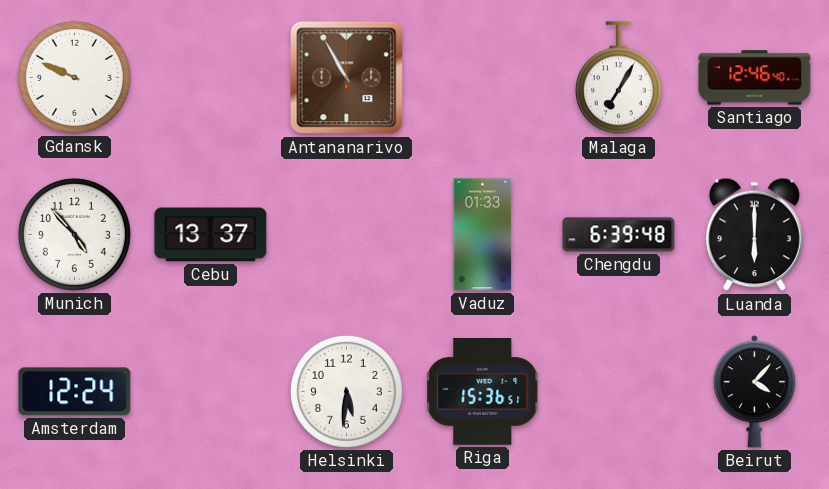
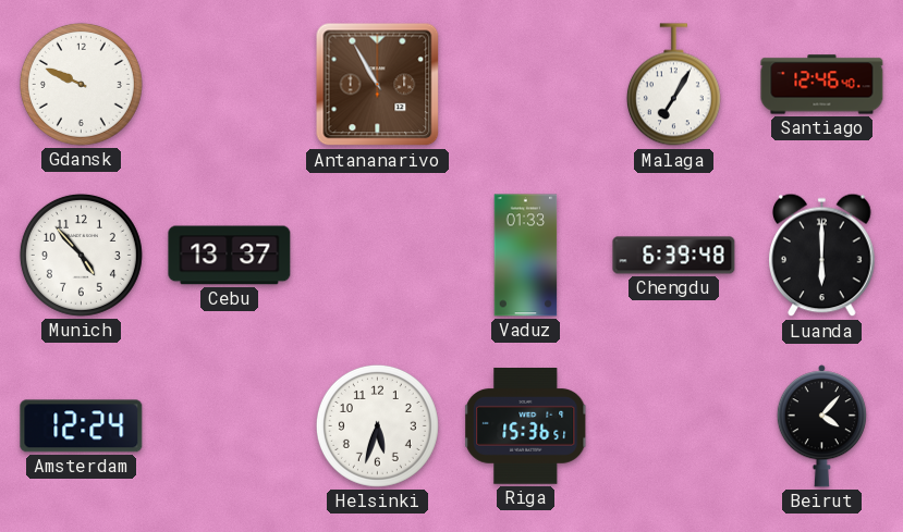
Helsinki: 5:31 -> 5:33
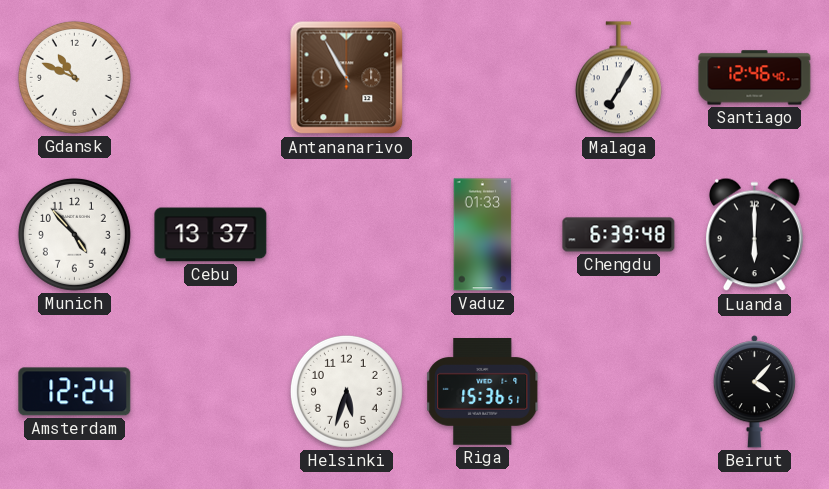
Gdansk: 9:49 -> 10:49
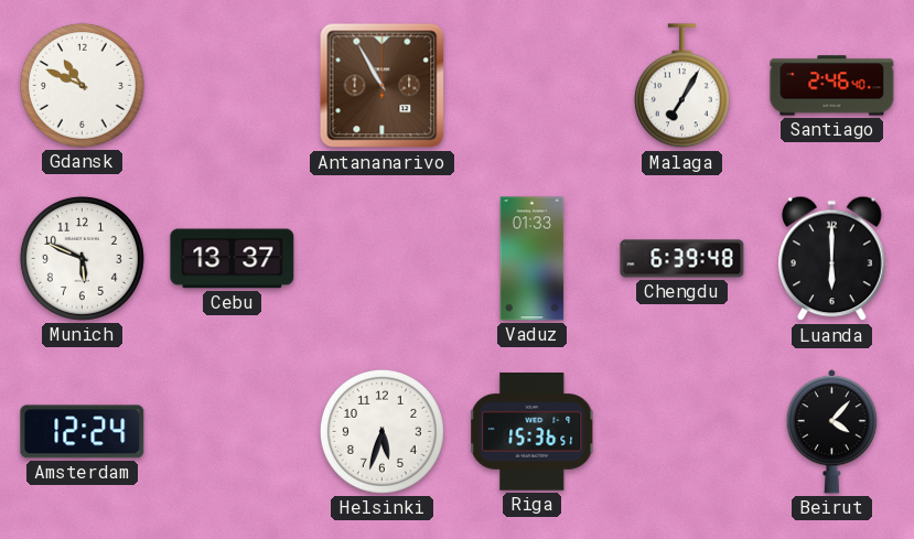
Santiago: 12:46 -> 2:46
Munich: 4:53 -> 5:49
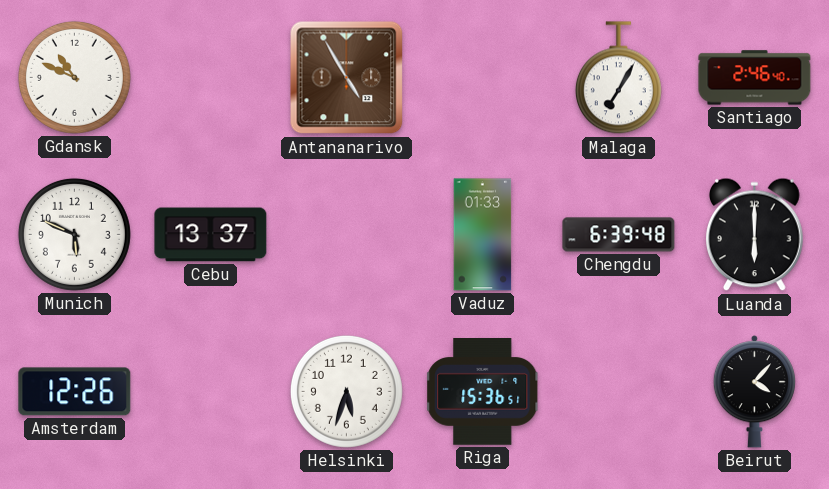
Antananarivo: 10:55 -> 4:55
Amsterdam: 12:24 -> 12:26
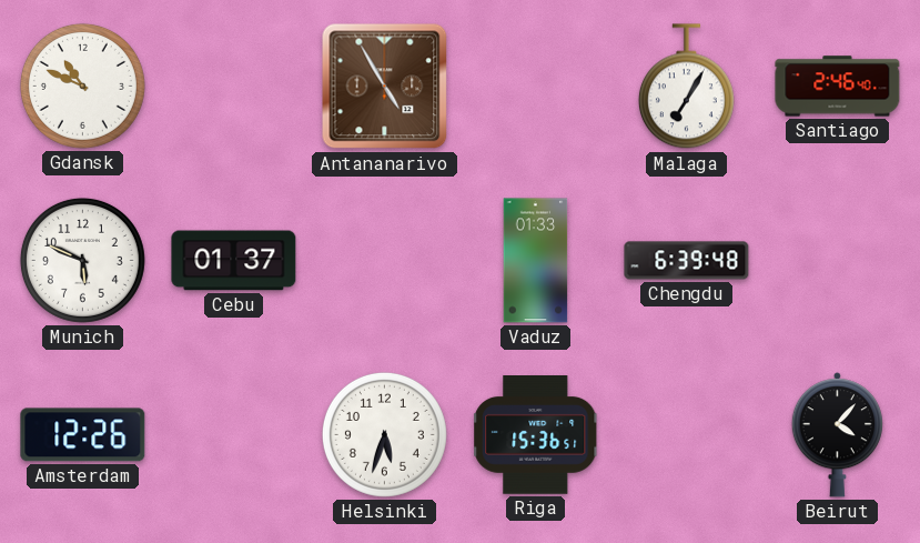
Cebu: 13:37 -> 01:37
Luanda: 6:00 -> none
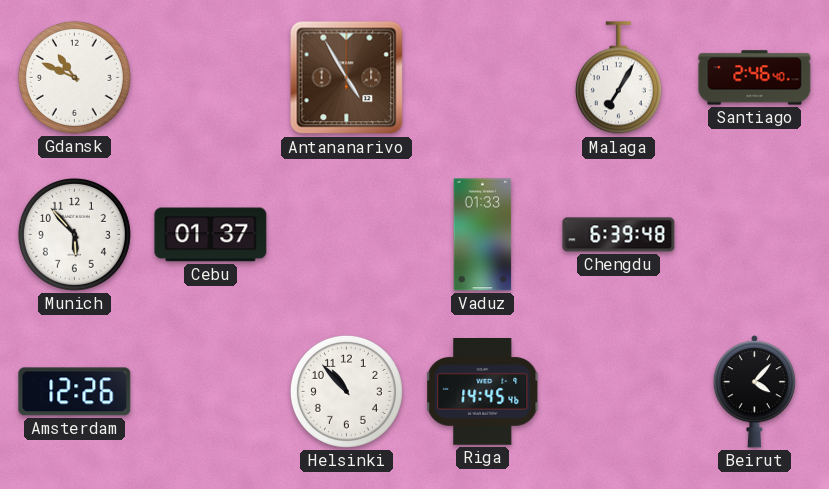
Munich: 5:49 -> 5:53
Helsinki: 5:33 -> 10:53
Riga: 15:36 -> 14:45
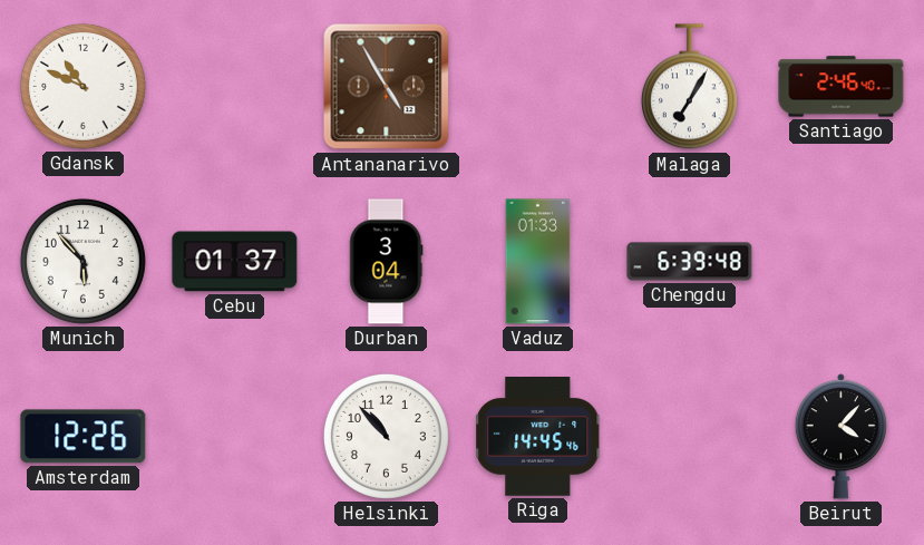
Durban: none -> 3:04
